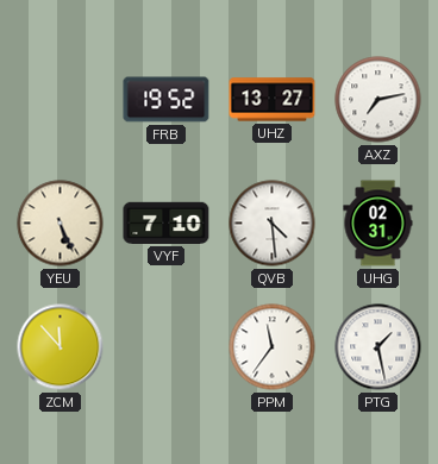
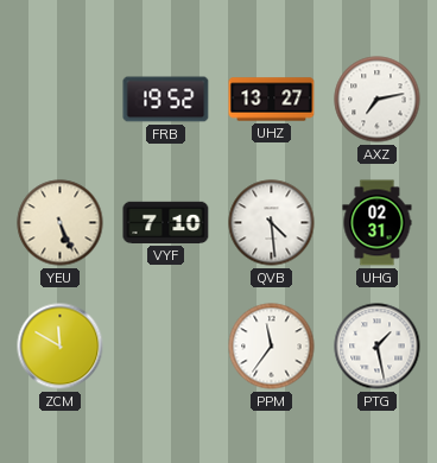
ZCM: 11:53 -> 11:50
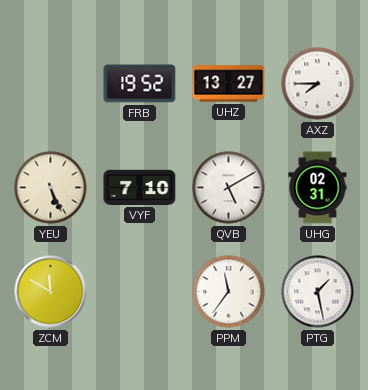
AXZ: 7:13 -> 7:45
QVB: 4:29 -> 5:10
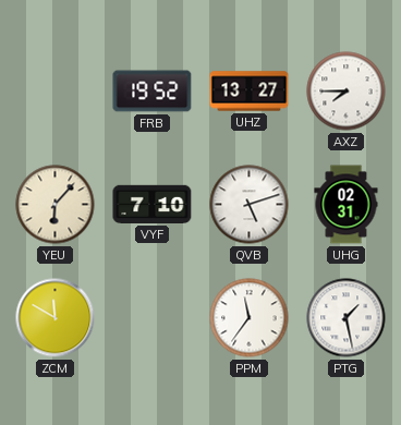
YEU: 5:26 -> 6:07
QVB: 5:10 -> 5:12
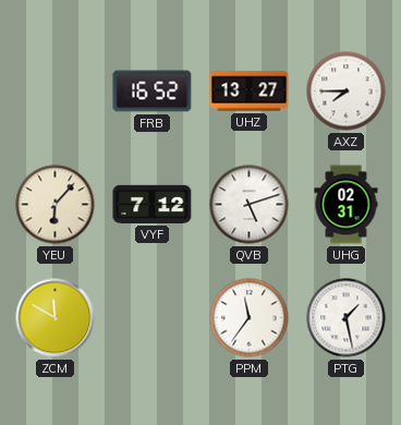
FRB: 19:52 -> 16:52
VYF: 7:10 -> 7:12
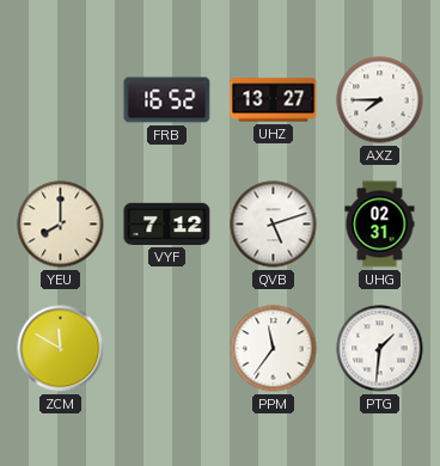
YEU: 6:07 -> 8:00
PTG: 1:28 -> 1:31
